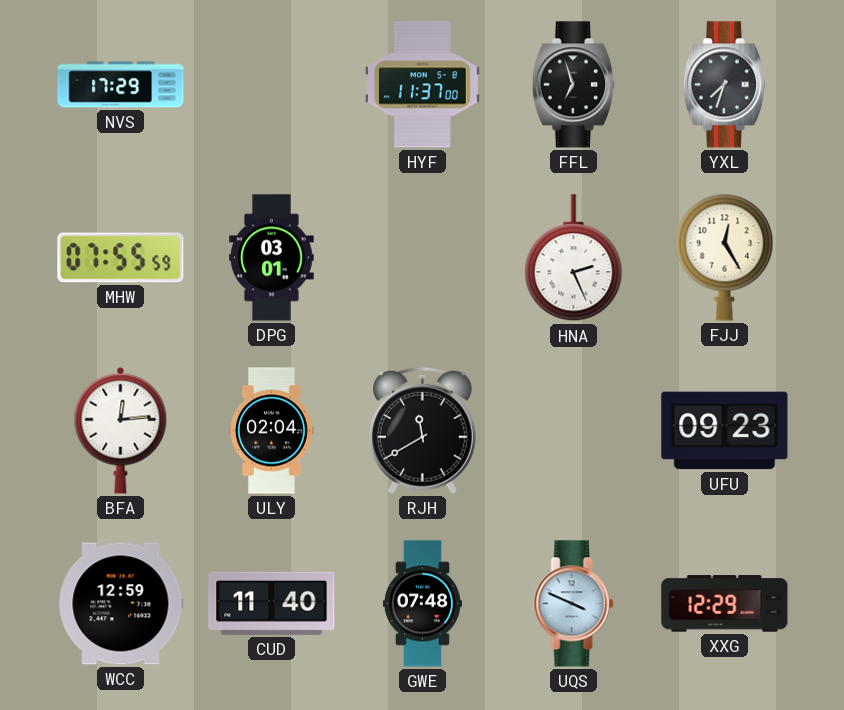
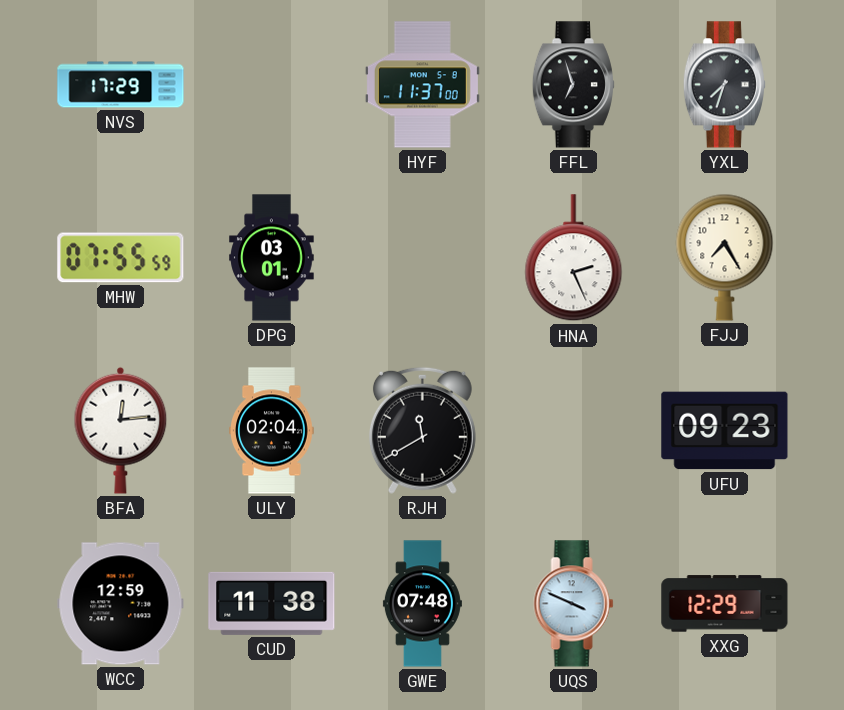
FJJ: 12:25 -> 7:25
CUD: 11:40 -> 11:38
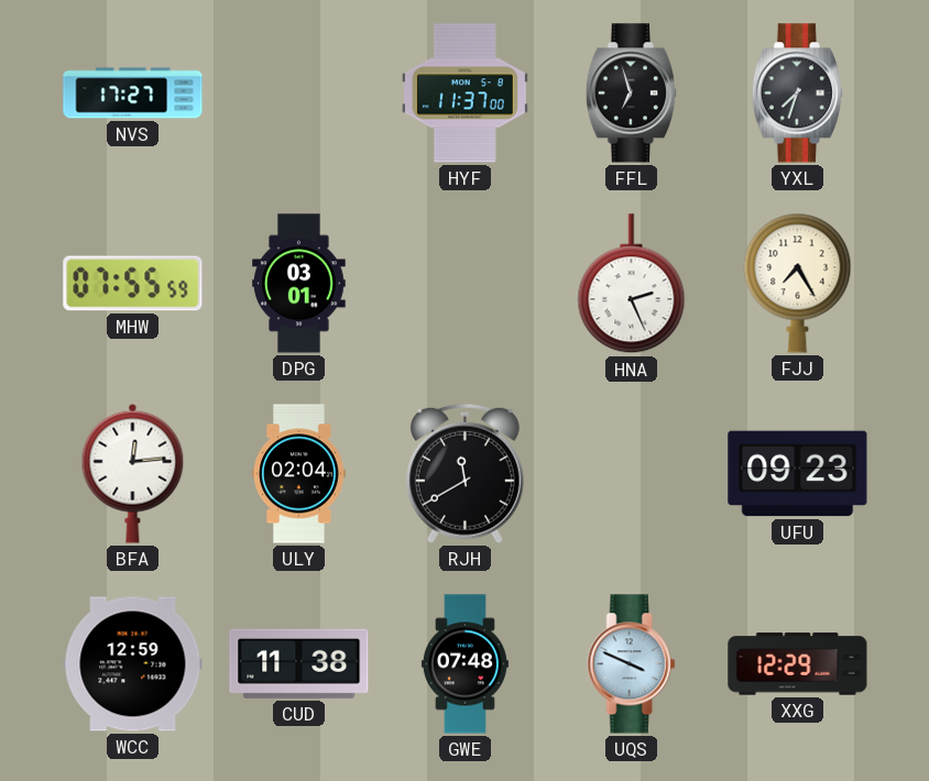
NVS: 17:29 -> 17:27
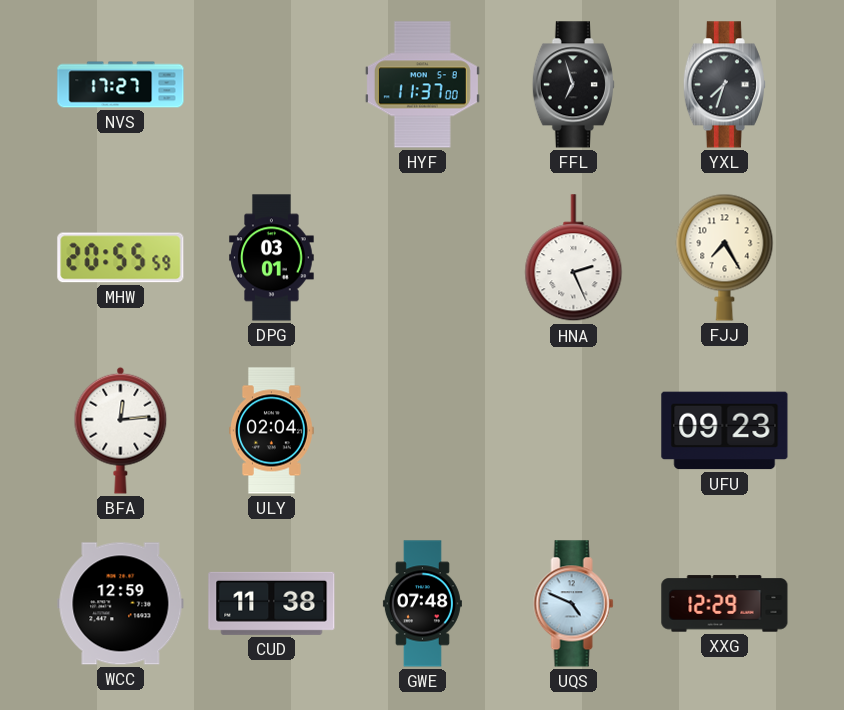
MHW: 07:55 -> 20:55
RJH: 11:40 -> none
UQS: 3:49 -> 4:49
